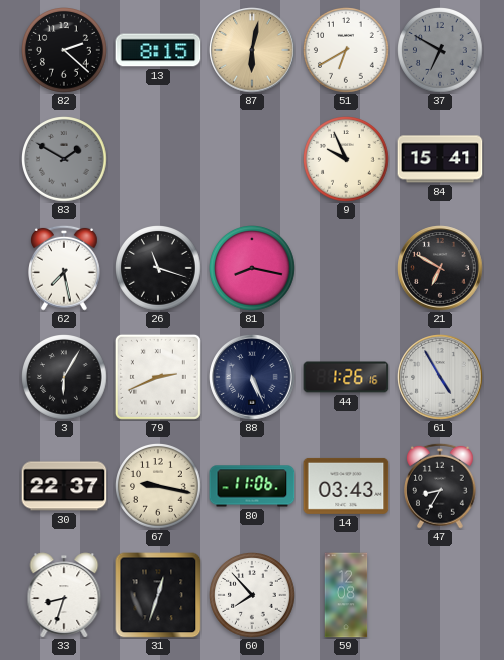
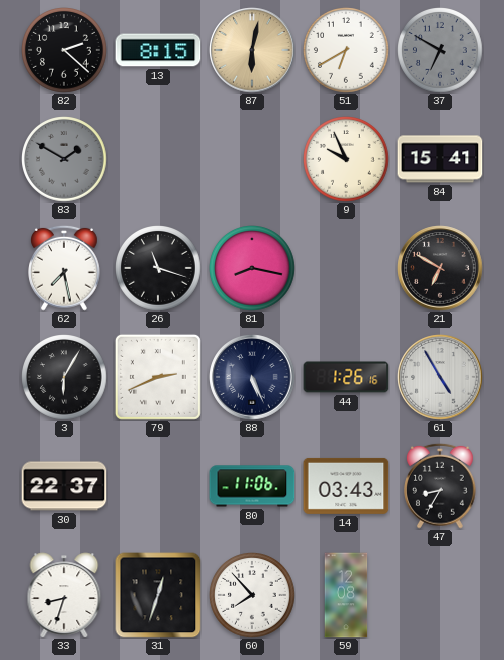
67: 9:17 -> none
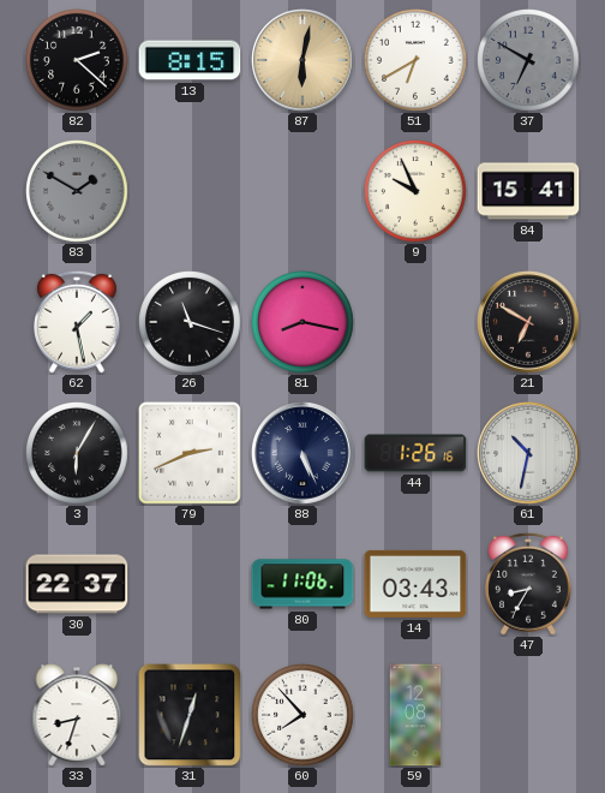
62: 7:28 -> 1:28
61: 4:55 -> 10:32
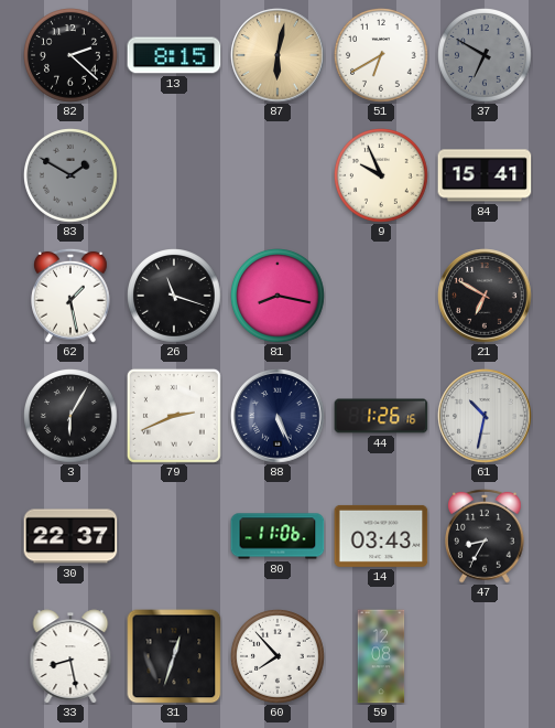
33: 8:33 -> 8:28
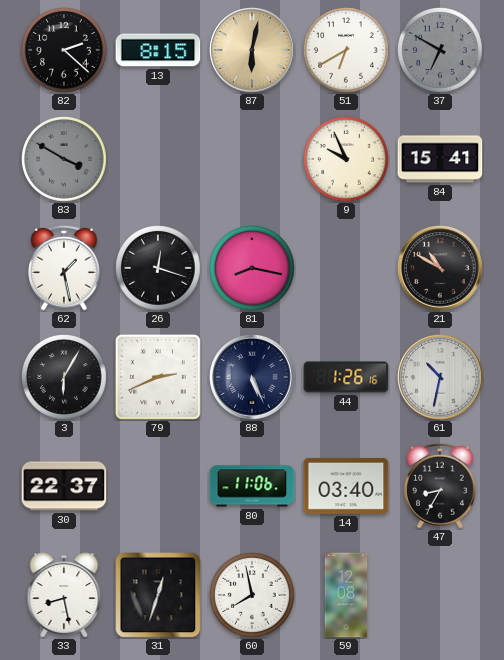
83: 1:50 -> 3:50
26: 11:18 -> 12:18
21: 6:50 -> 10:50
14: 03:43 -> 03:40
60: 7:53 -> 7:58
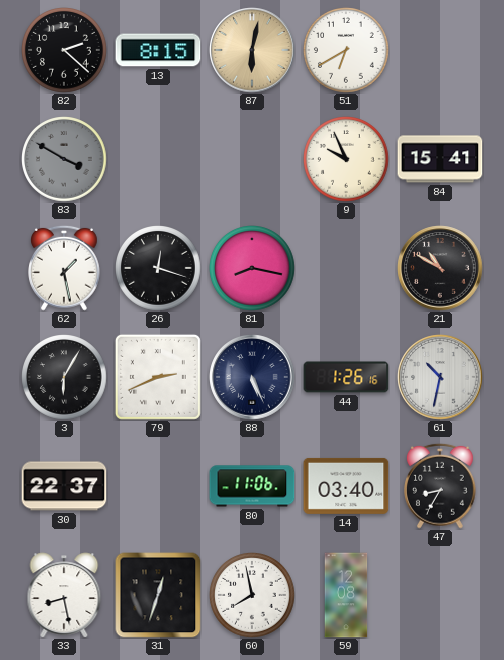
37: 6:50 -> none
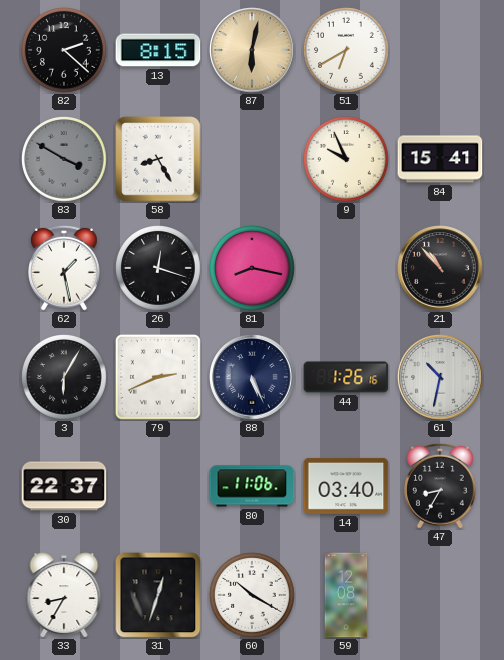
58: none -> 8:25
21: 10:50 -> 10:53
33: 8:28 -> 8:35
60: 7:58 -> 10:20
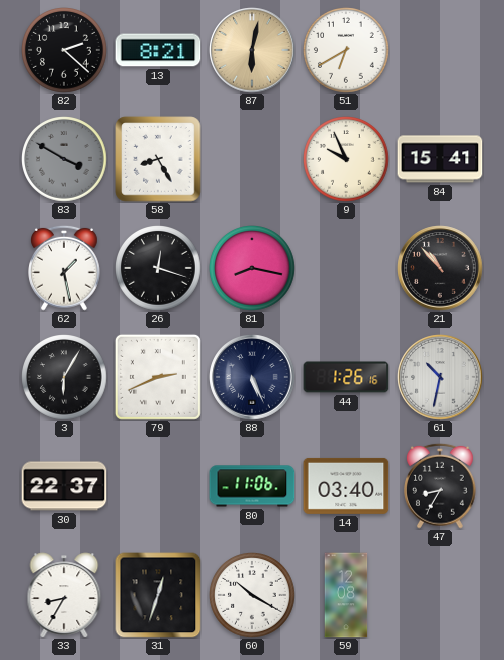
13: 8:15 -> 8:21
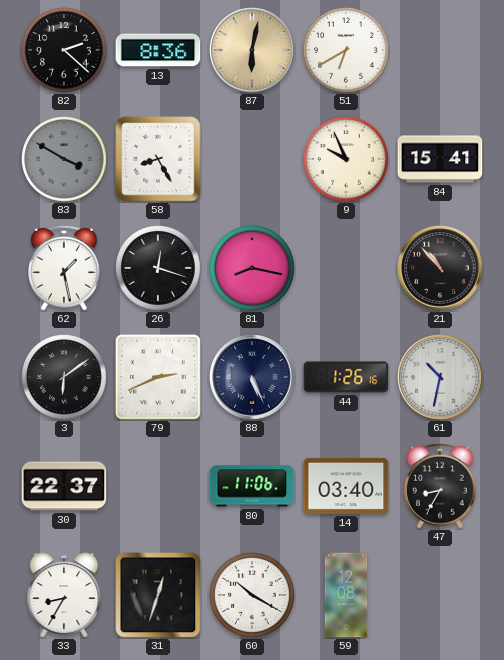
13: 8:21 -> 8:36
3: 6:05 -> 6:09
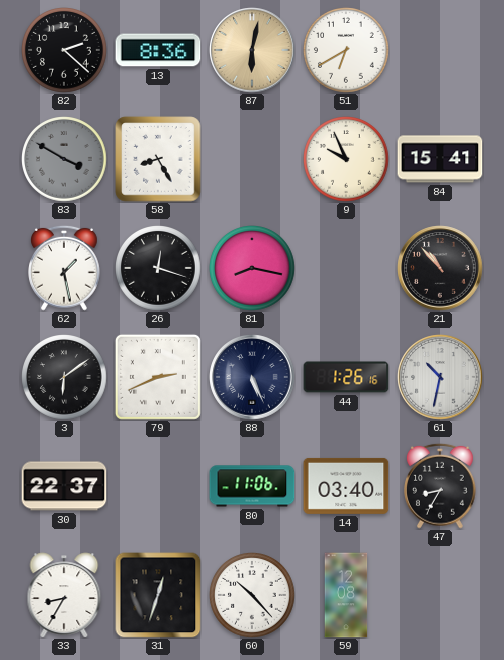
60: 10:20 -> 10:23
